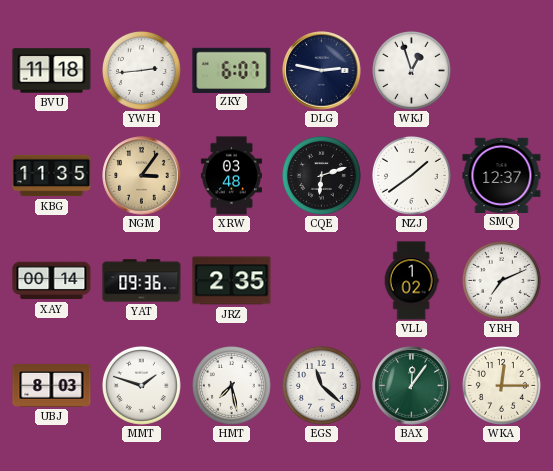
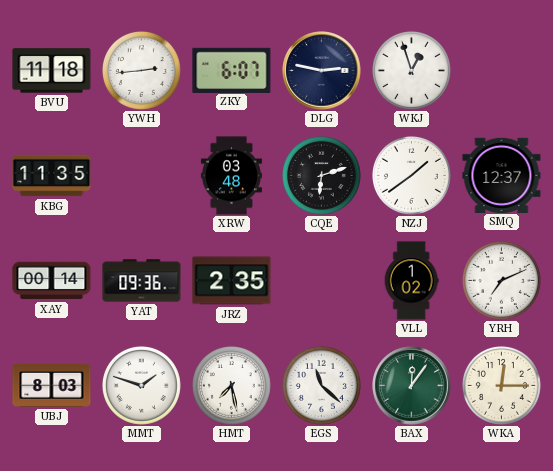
NGM: 3:06 -> none
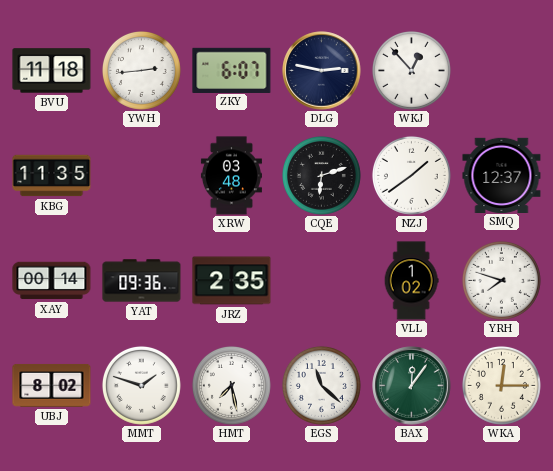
WKJ: 12:57 -> 12:53
YRH: 7:11 -> 7:48
UBJ: 8:03 -> 8:02
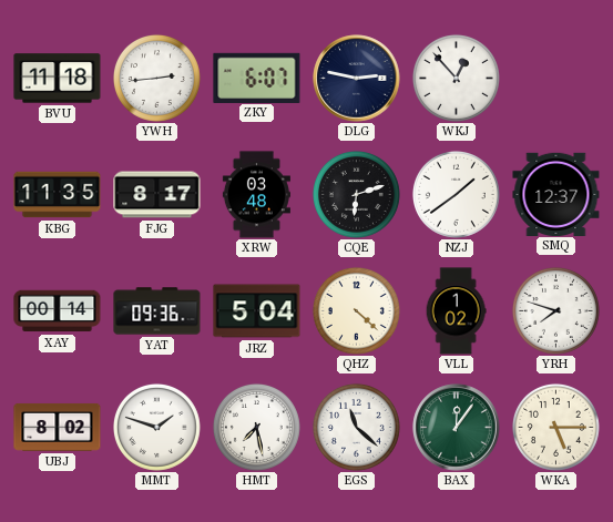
FJG: none -> 8:17
JRZ: 2:35 -> 5:04
QHZ: none -> 4:22
WKA: 12:15 -> 5:15
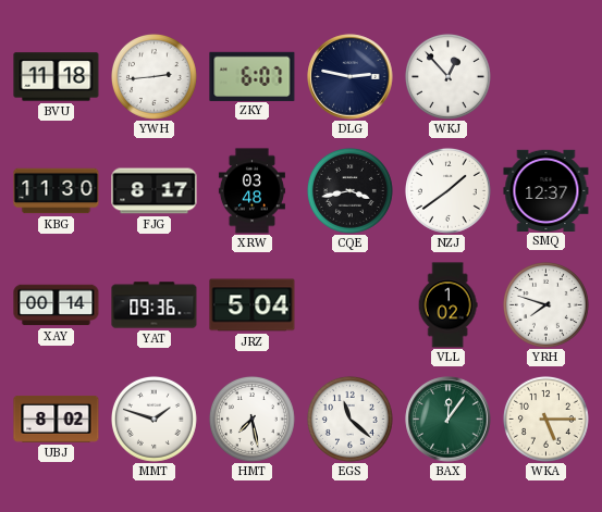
KBG: 11:35 -> 11:30
CQE: 6:12 -> 3:43
QHZ: 4:22 -> none
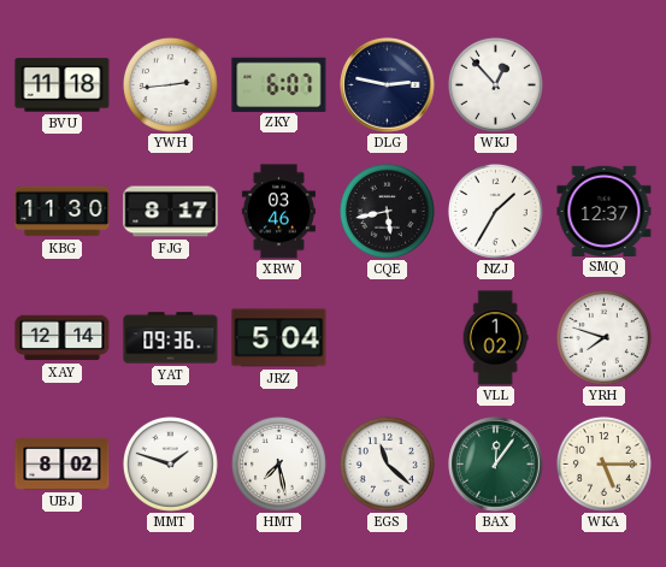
XRW: 03:48 -> 03:46
CQE: 3:43 -> 5:43
NZJ: 1:39 -> 1:35
XAY: 00:14 -> 12:14
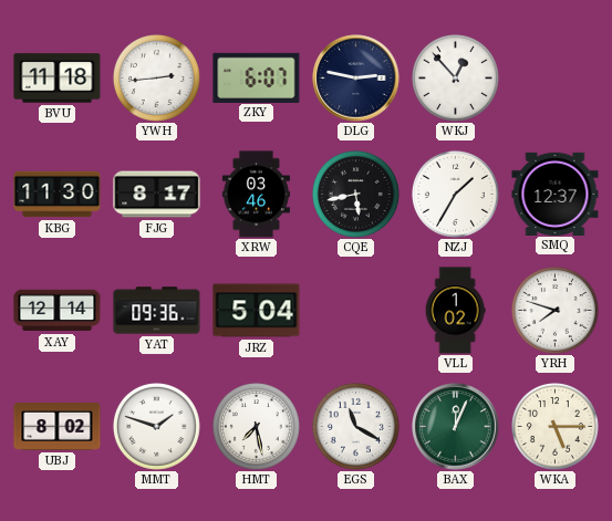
EGS: 11:22 -> 11:20
BAX: 12:06 -> 12:04
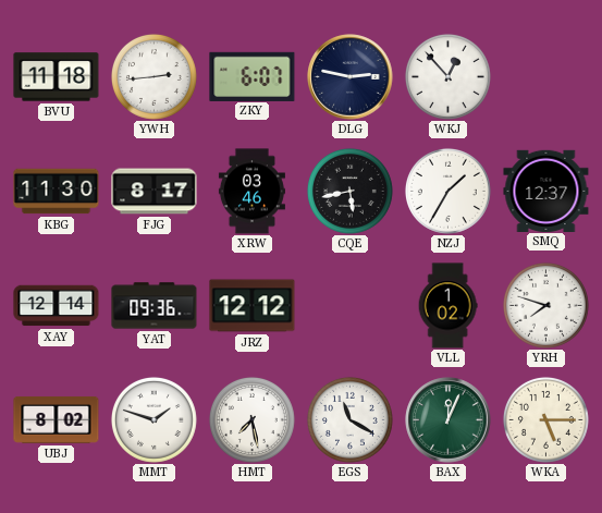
JRZ: 5:04 -> 12:12
